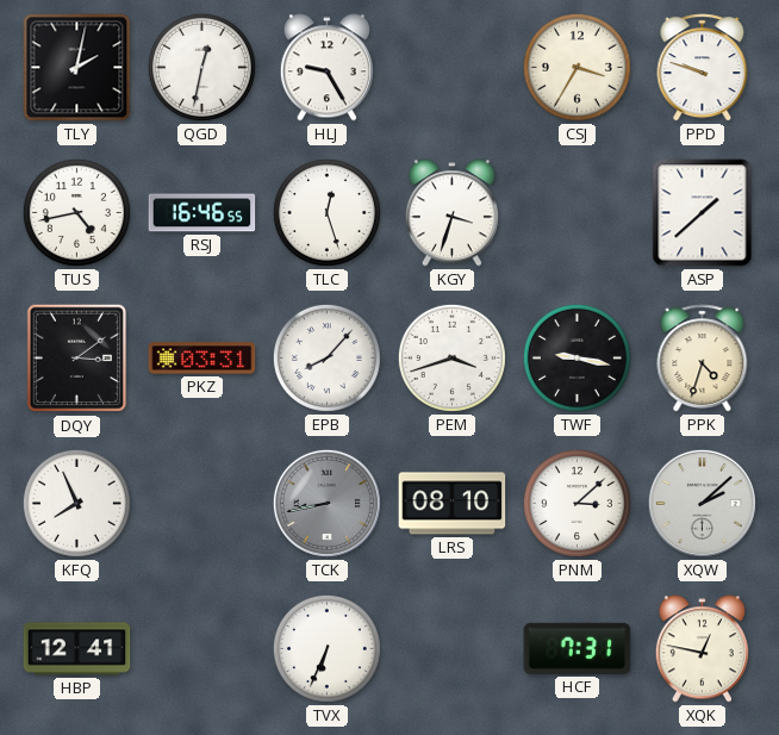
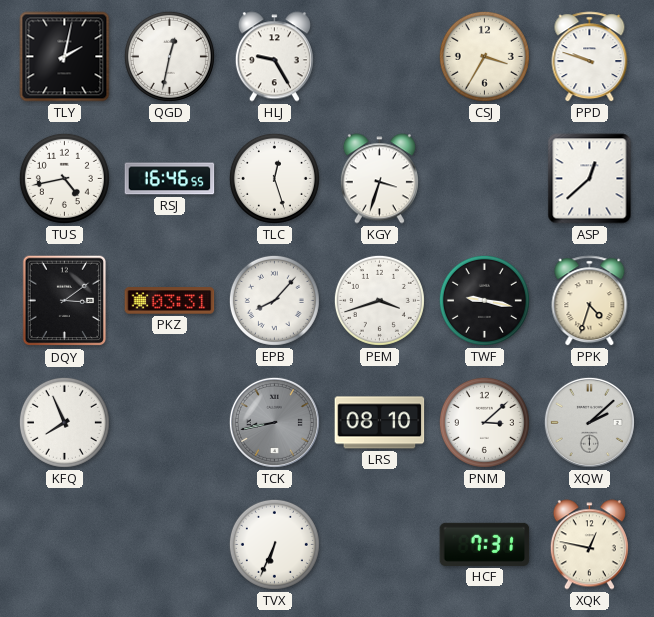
ASP: 1:38 -> 12:38
HBP: 12:41 -> none
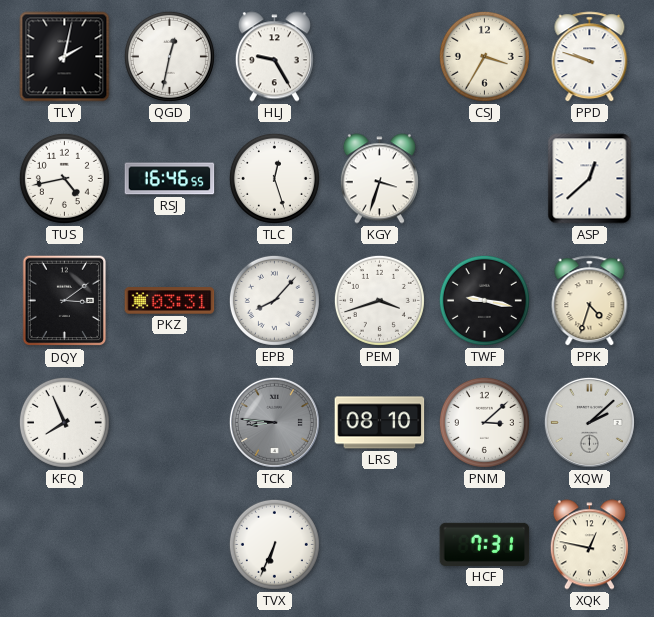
TCK: 8:43 -> 8:46
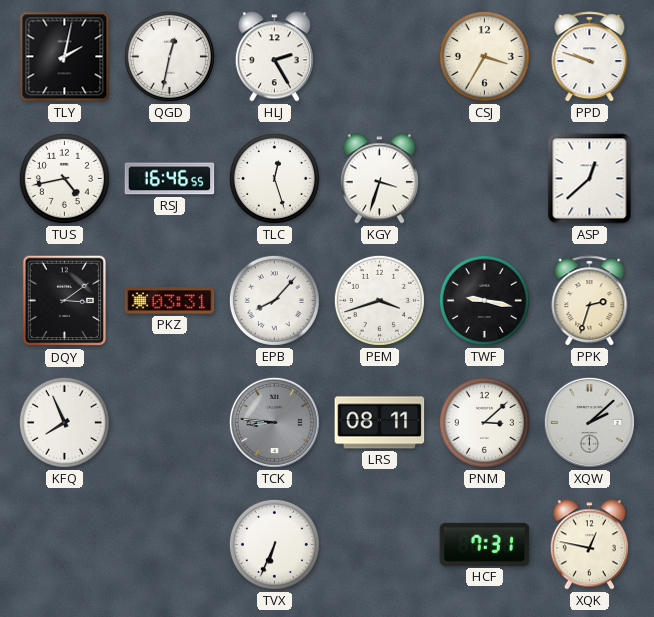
HLJ: 9:25 -> 2:25
PPK: 4:33 -> 2:33
LRS: 08:10 -> 08:11
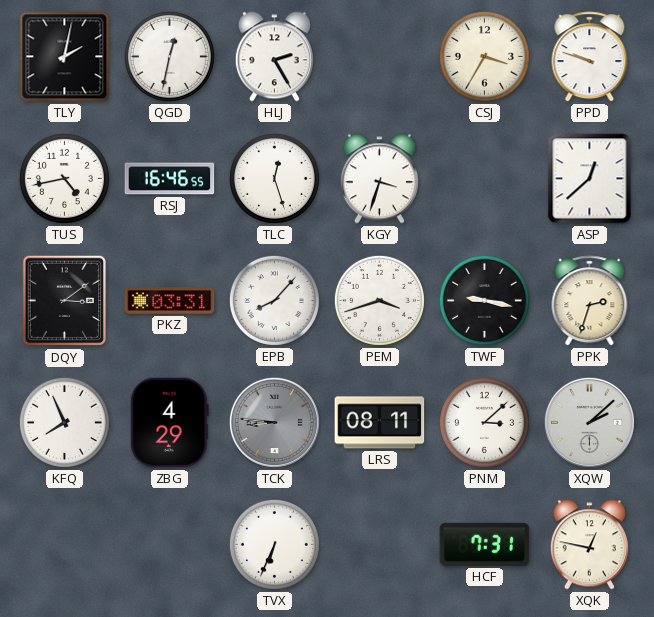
ZBG: none -> 4:29
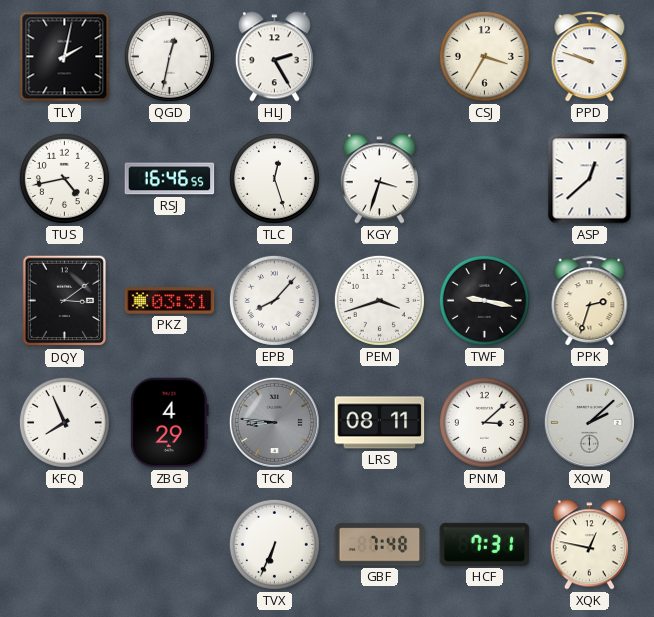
GBF: none -> 7:48
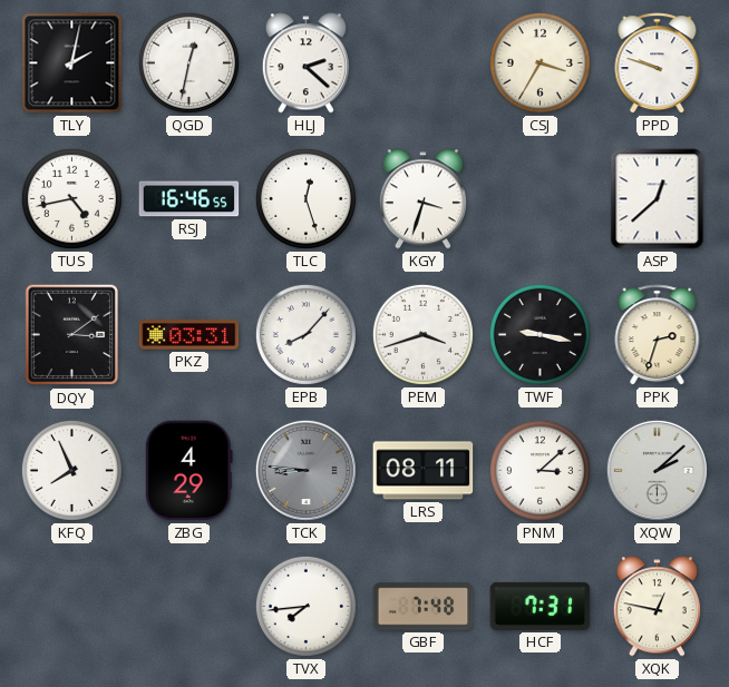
HLJ: 2:25 -> 2:22
TVX: 6:34 -> 7:44
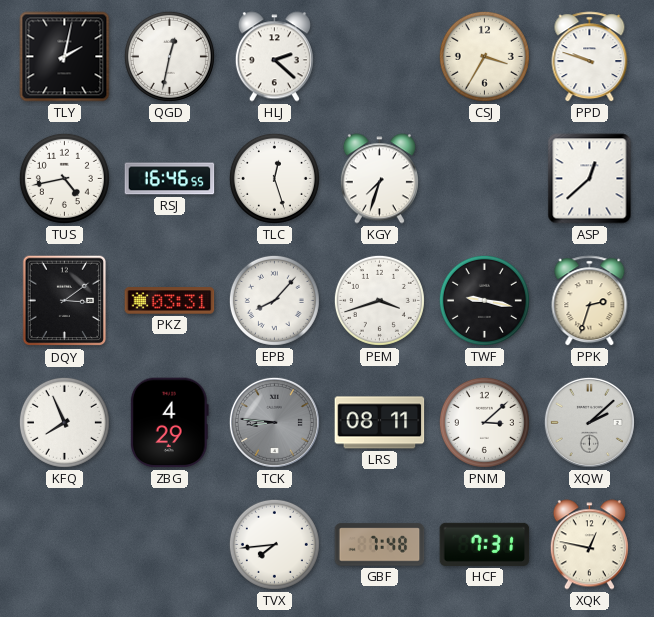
KGY: 3:33 -> 7:33
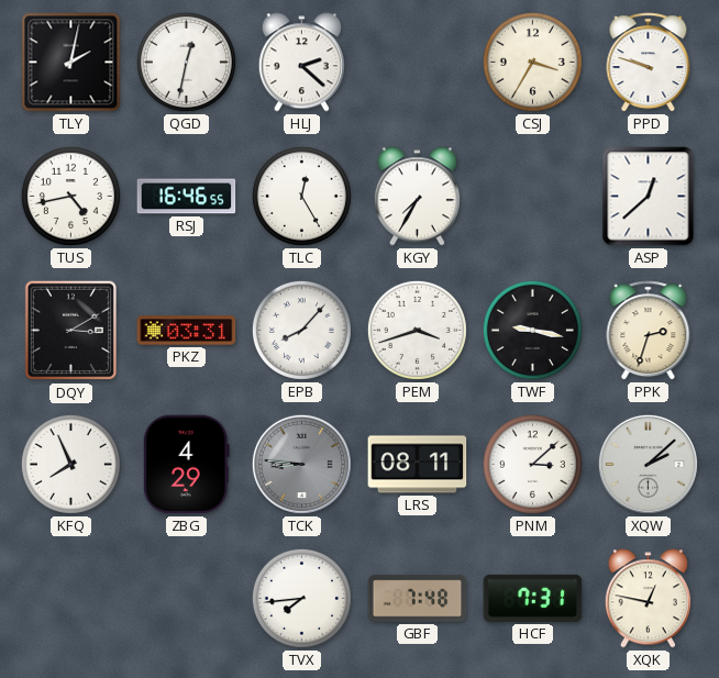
TLC: 12:27 -> 12:25
KGY: 7:33 -> 7:35
DQY: 3:09 -> 3:10
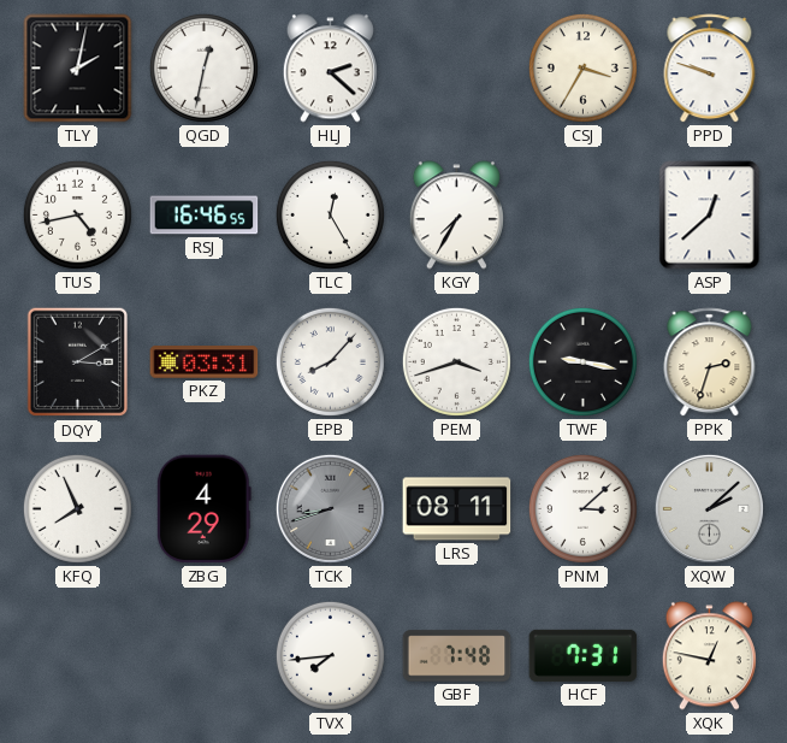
TCK: 8:46 -> 8:42
